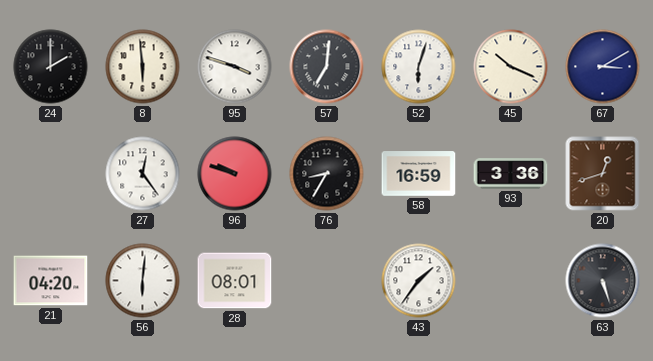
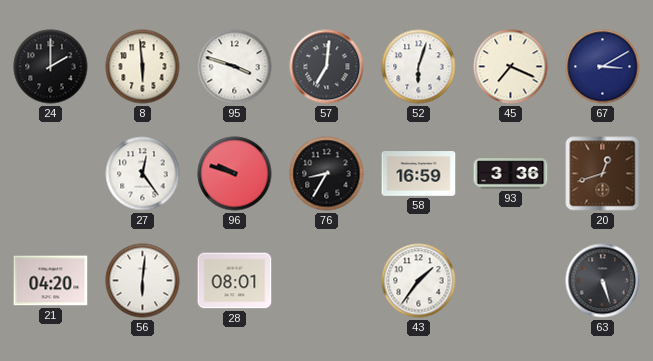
45: 10:19 -> 7:19
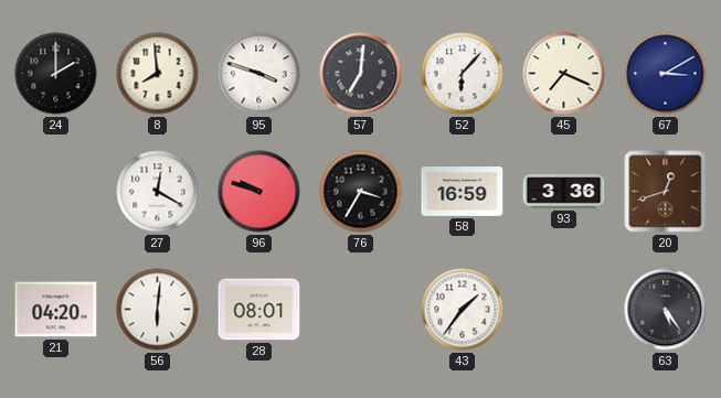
8: 5:59 -> 7:59
52: 6:03 -> 6:07
27: 12:24 -> 12:20
76: 8:35 -> 3:35
63: 5:27 -> 5:24
